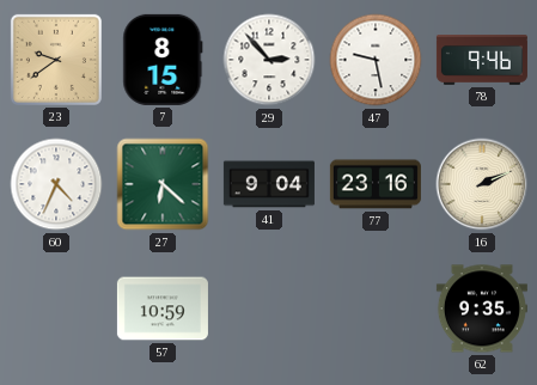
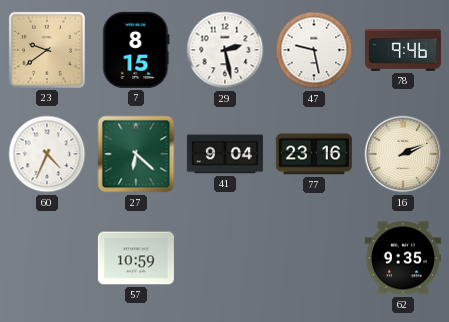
29: 2:53 -> 2:28
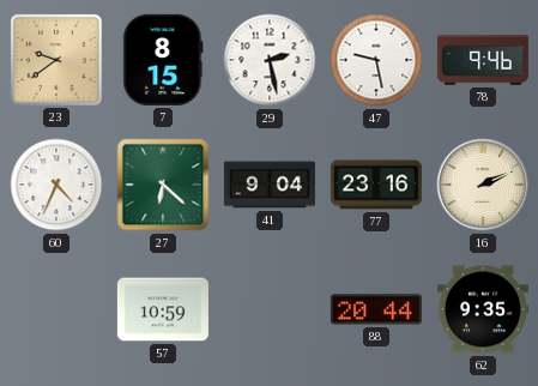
88: none -> 20:44
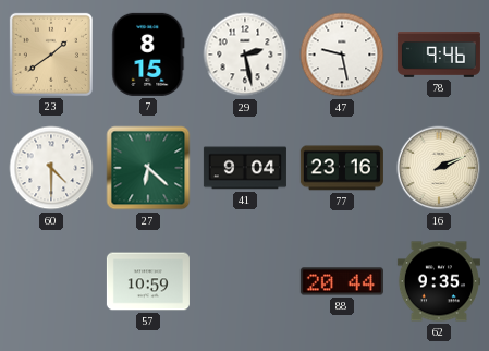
23: 9:39 -> 1:39
60: 4:34 -> 4:30
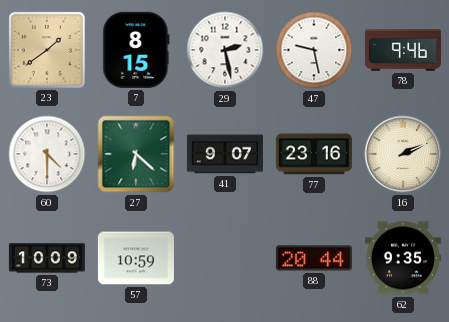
41: 9:04 -> 9:07
73: none -> 10:09
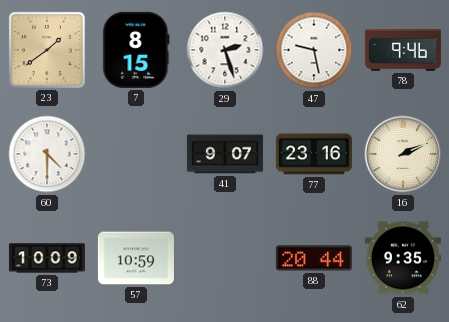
29: 2:28 -> 2:27
27: 6:22 -> none
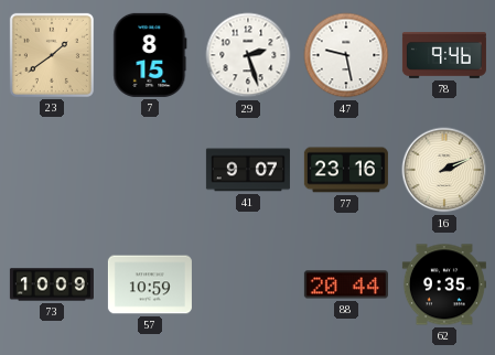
60: 4:30 -> none
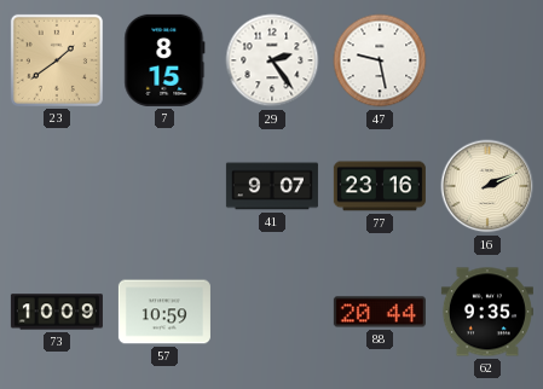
29: 2:27 -> 2:24
78: 9:46 -> none
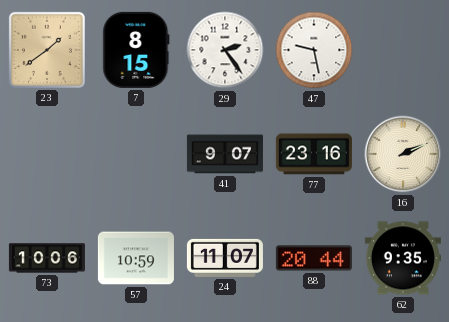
73: 10:09 -> 10:06
24: none -> 11:07
